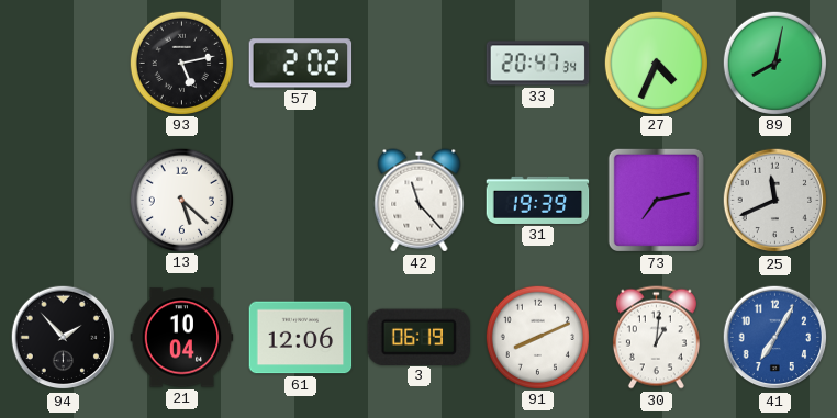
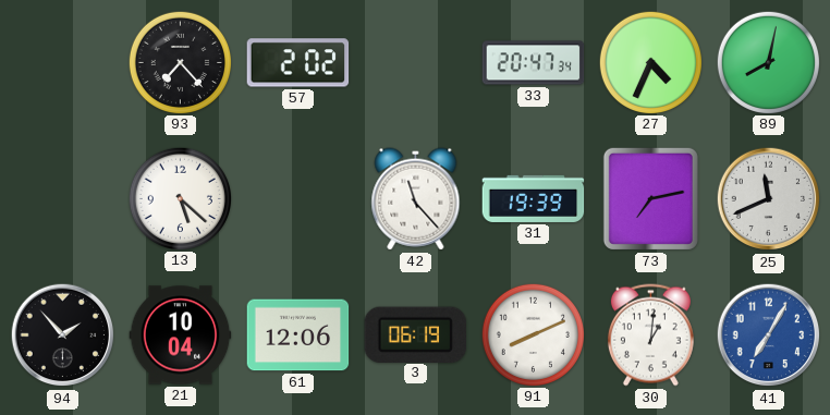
93: 5:13 -> 7:23
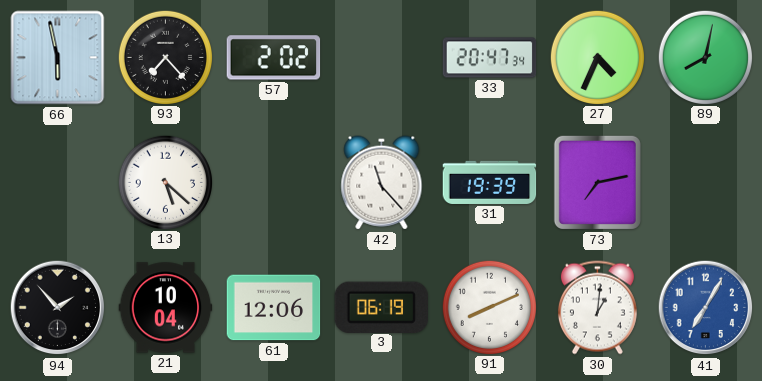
66: none -> 5:58
25: 11:41 -> none
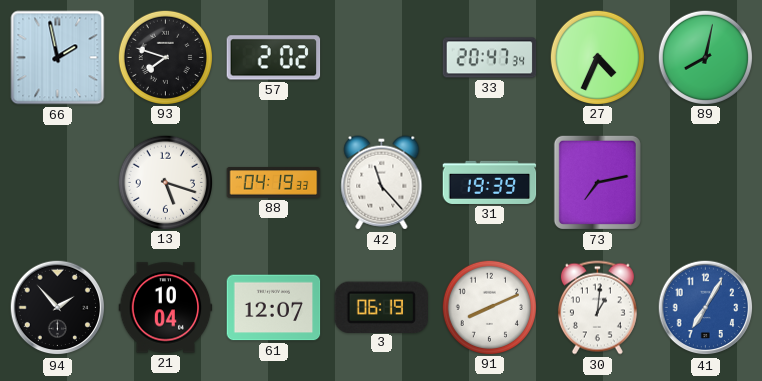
66: 5:58 -> 1:58
93: 7:23 -> 7:48
13: 5:22 -> 5:18
88: none -> 04:19
61: 12:06 -> 12:07
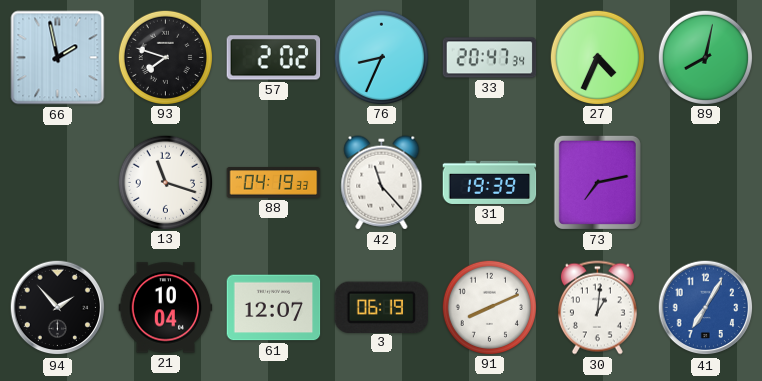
76: none -> 8:34
13: 5:18 -> 11:18
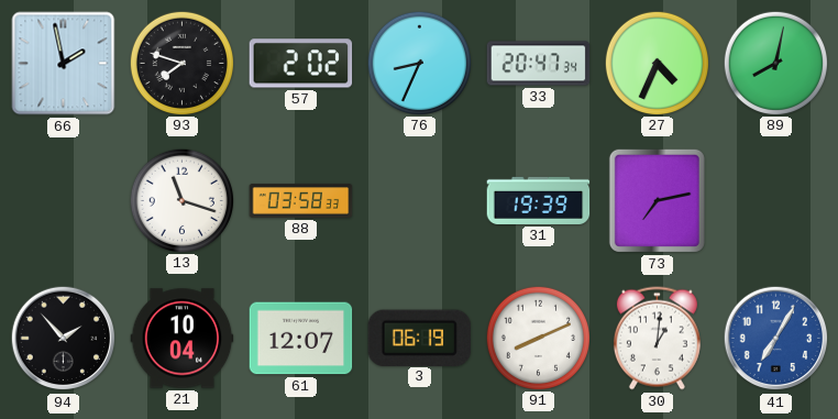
88: 04:19 -> 03:58
42: 11:23 -> none
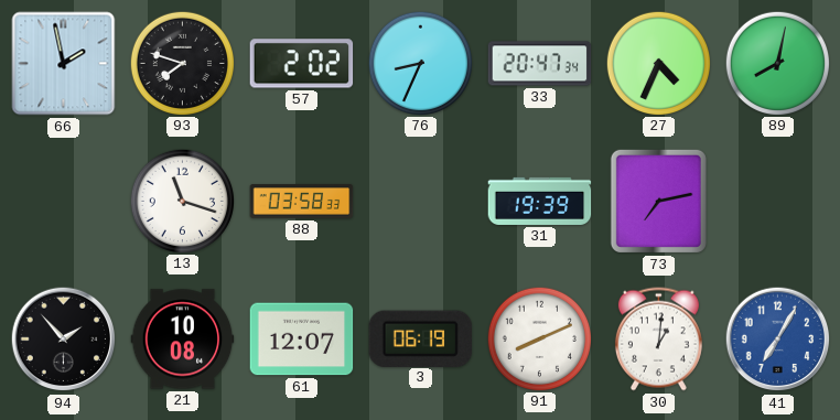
21: 10:04 -> 10:08
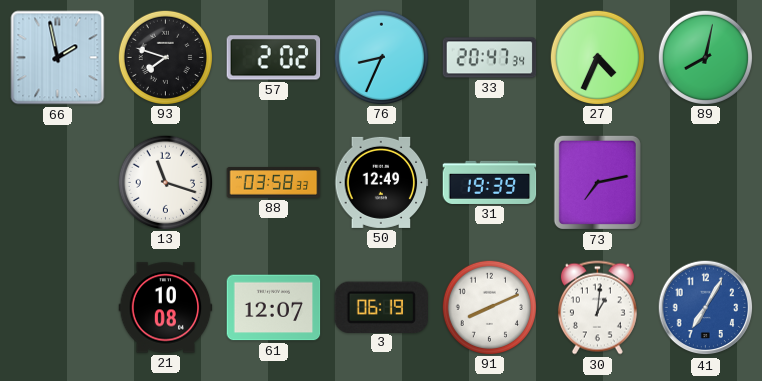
50: none -> 12:49
94: 1:53 -> none
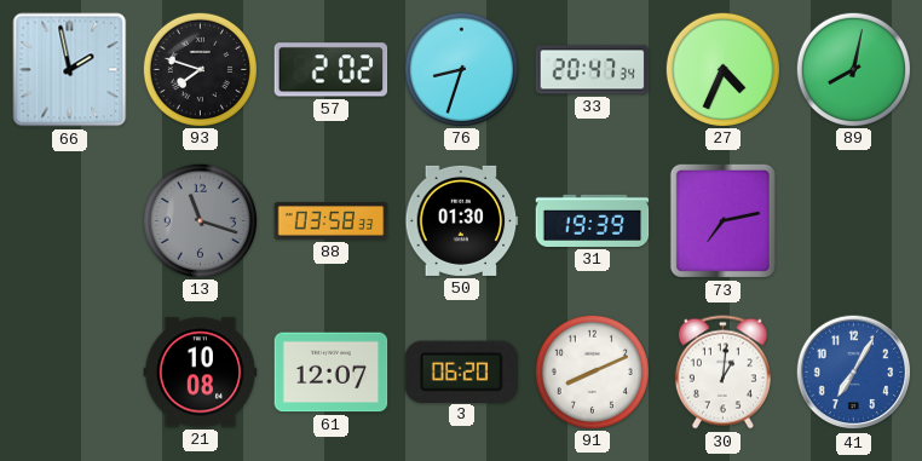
76: 8:34 -> 8:33
13 dial: white -> grey
50: 12:49 -> 01:30
3: 06:19 -> 06:20
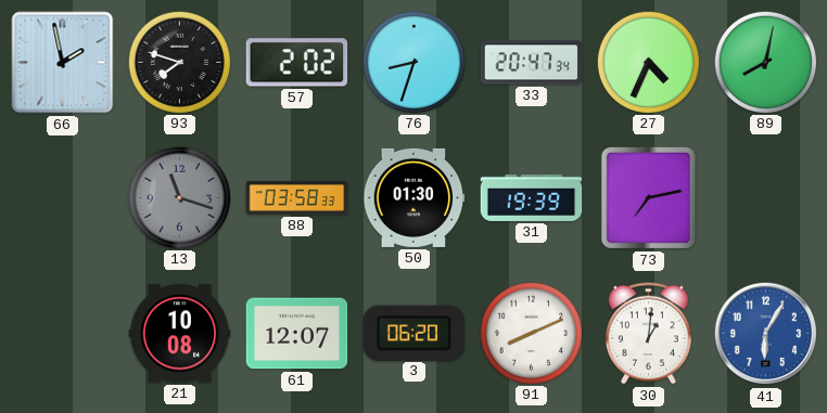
41: 7:05 -> 6:05
